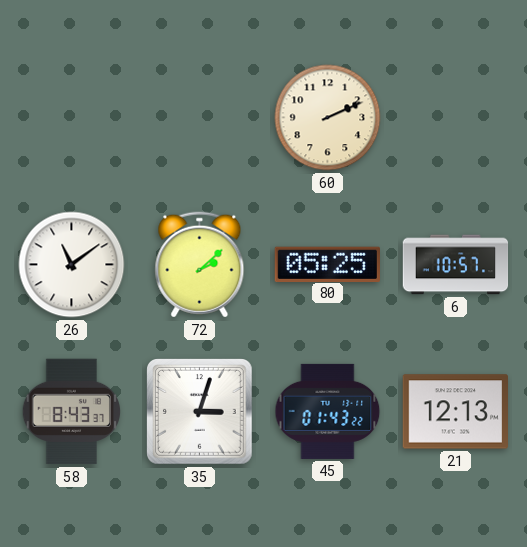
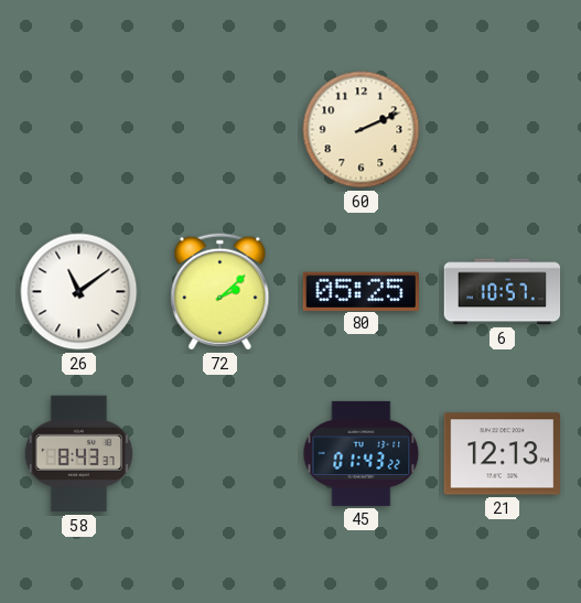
35: 3:03 -> none
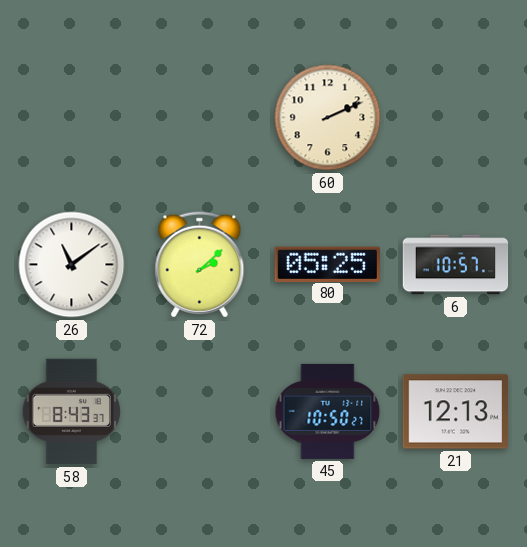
45: 01:43 -> 10:50
